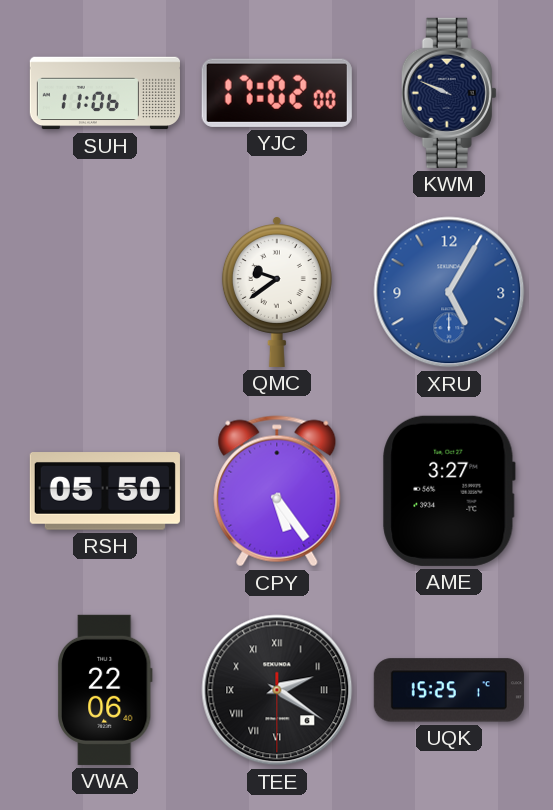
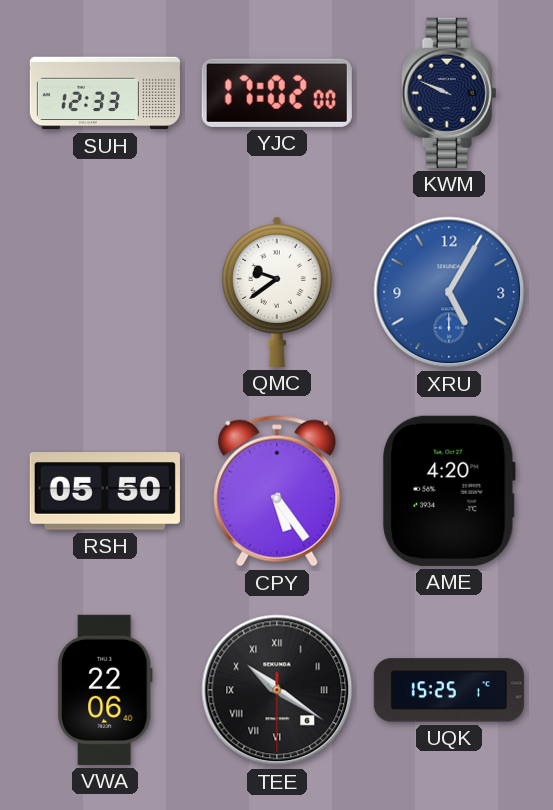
SUH: 11:06 -> 12:33
AME: 3:27 -> 4:20
TEE: 2:20 -> 10:20
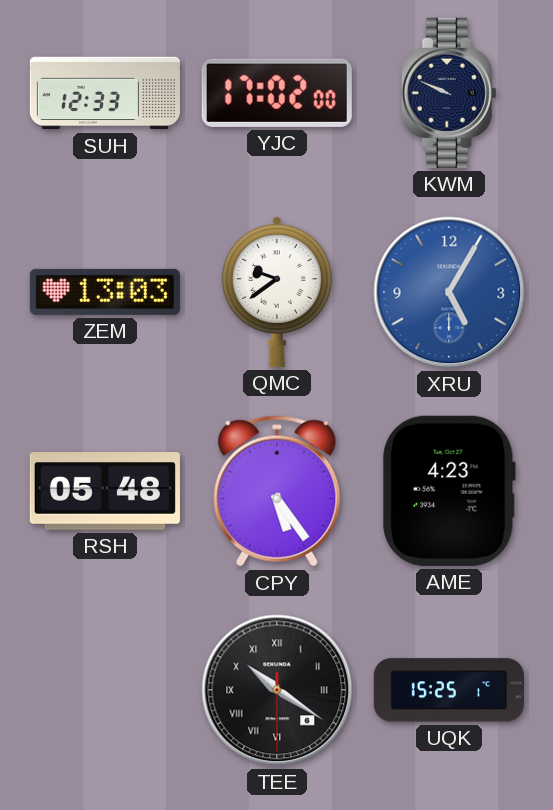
ZEM: none -> 13:03
RSH: 05:50 -> 05:48
AME: 4:20 -> 4:23
VWA: 22:06 -> none
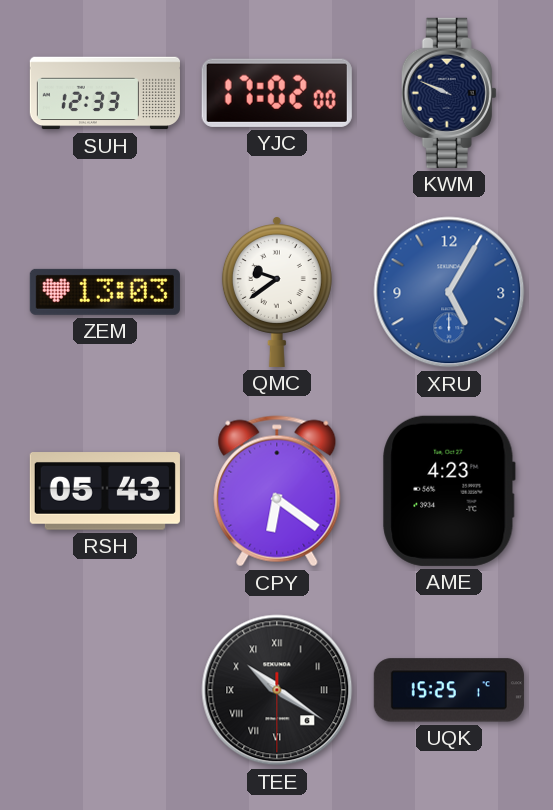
RSH: 05:48 -> 05:43
CPY: 5:24 -> 6:21
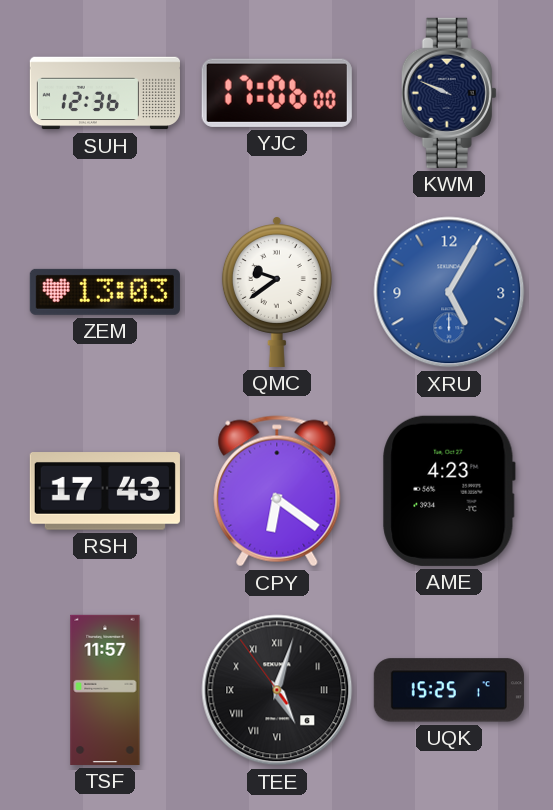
SUH: 12:33 -> 12:36
YJC: 17:02 -> 17:06
RSH: 05:43 -> 17:43
TSF: none -> 11:57
TEE: 10:20 -> 5:02
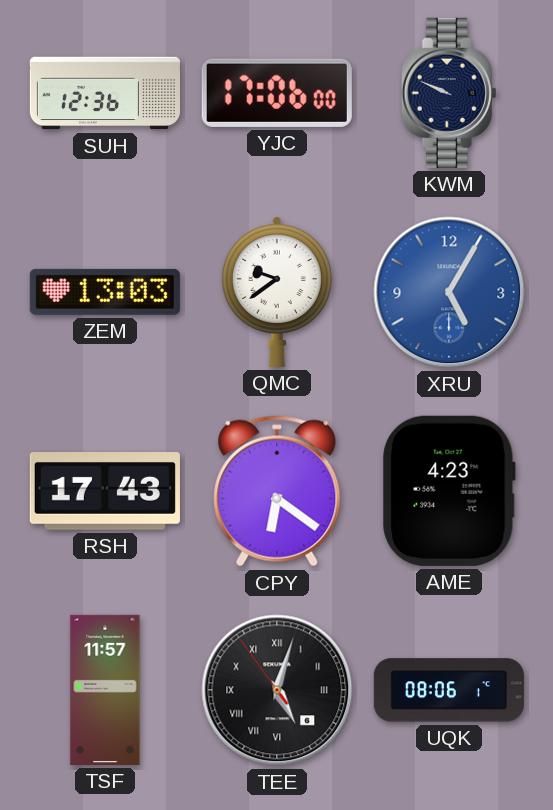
UQK: 15:25 -> 08:06
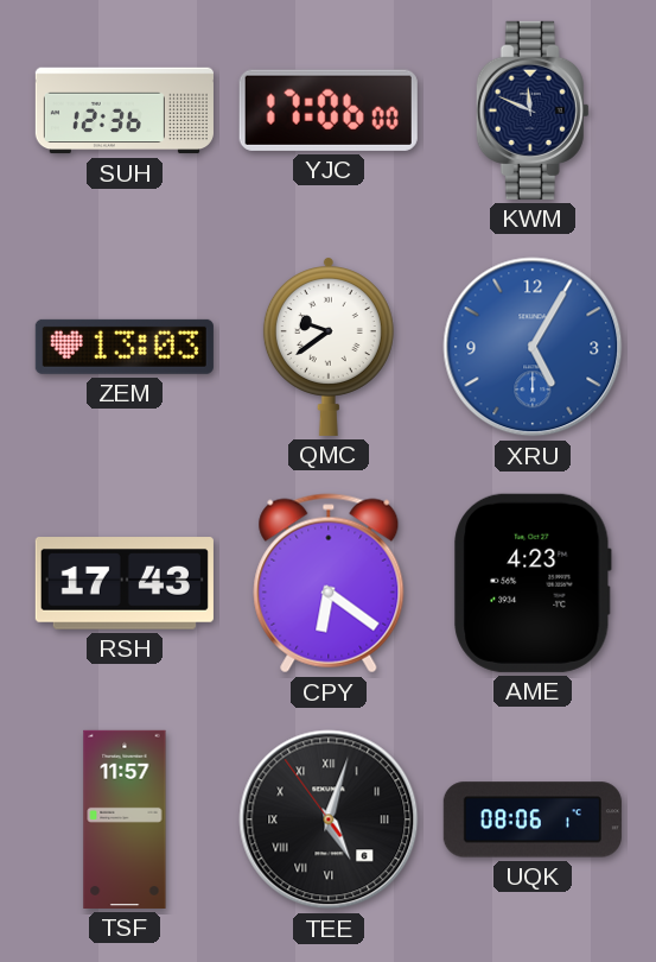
KWM: 9:49 -> 11:49
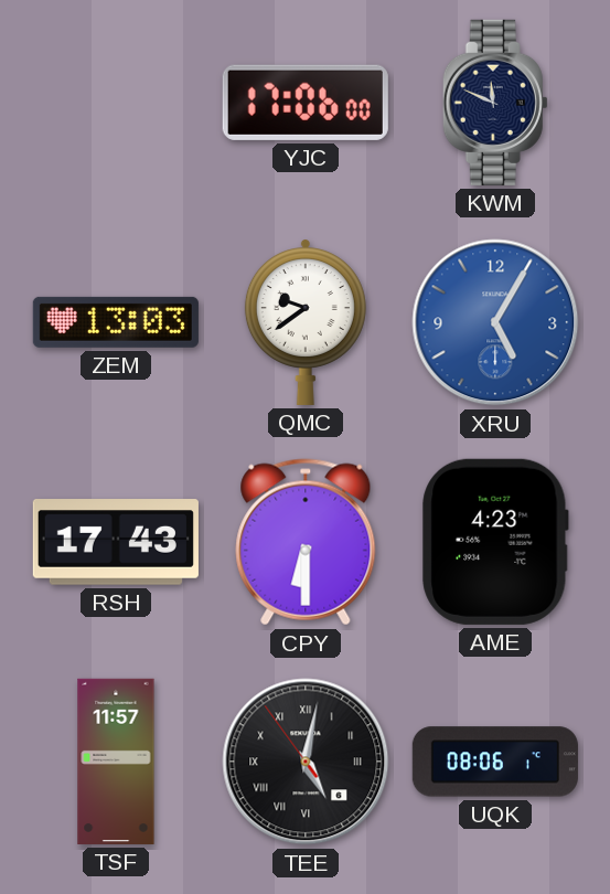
SUH: 12:36 -> none
CPY: 6:21 -> 6:30
TEE: 5:02 -> 5:01
